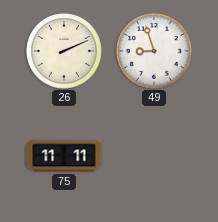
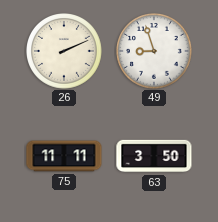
63: none -> 3:50
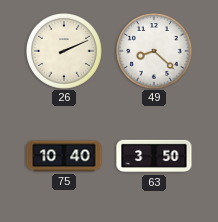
49: 8:57 -> 8:22
75: 11:11 -> 10:40
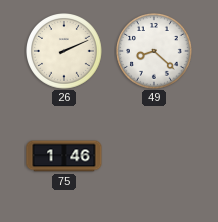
75: 10:40 -> 1:46
63: 3:50 -> none
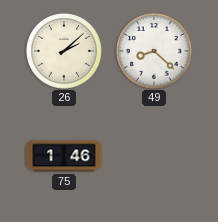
26: 2:11 -> 2:08
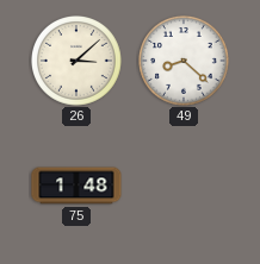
26: 2:08 -> 3:08
75: 1:46 -> 1:48
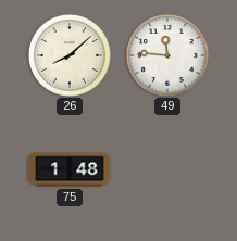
26: 3:08 -> 8:08
49: 8:22 -> 11:46
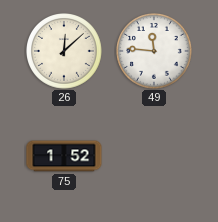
26: 8:08 -> 12:08
75: 1:48 -> 1:52
